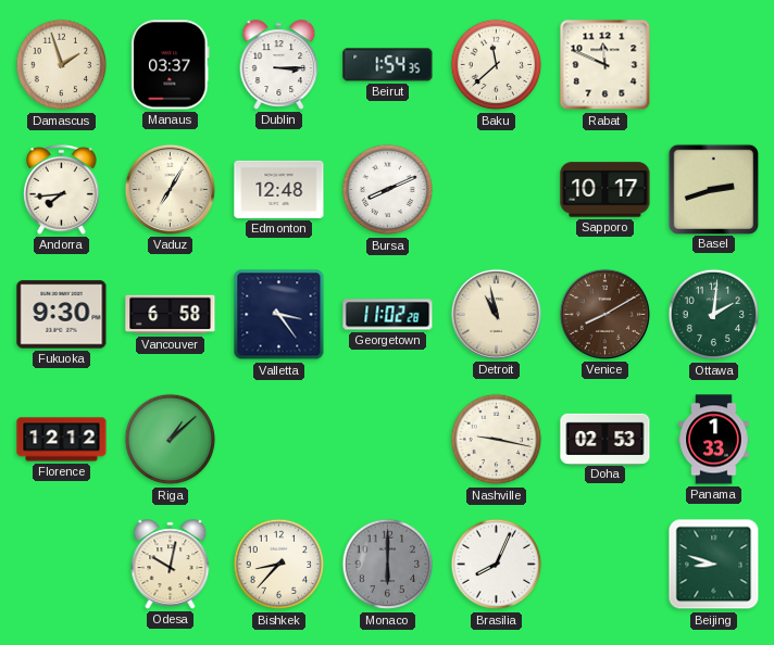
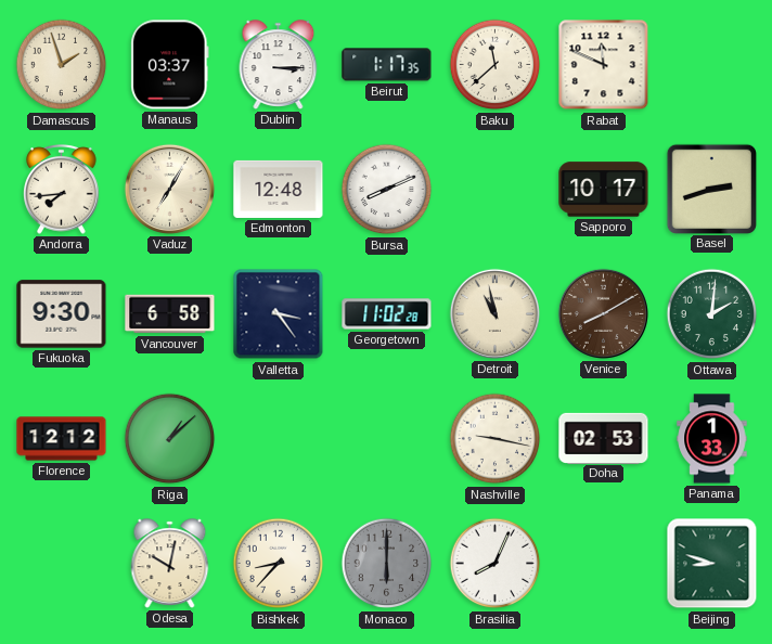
Beirut: 1:54 -> 1:17
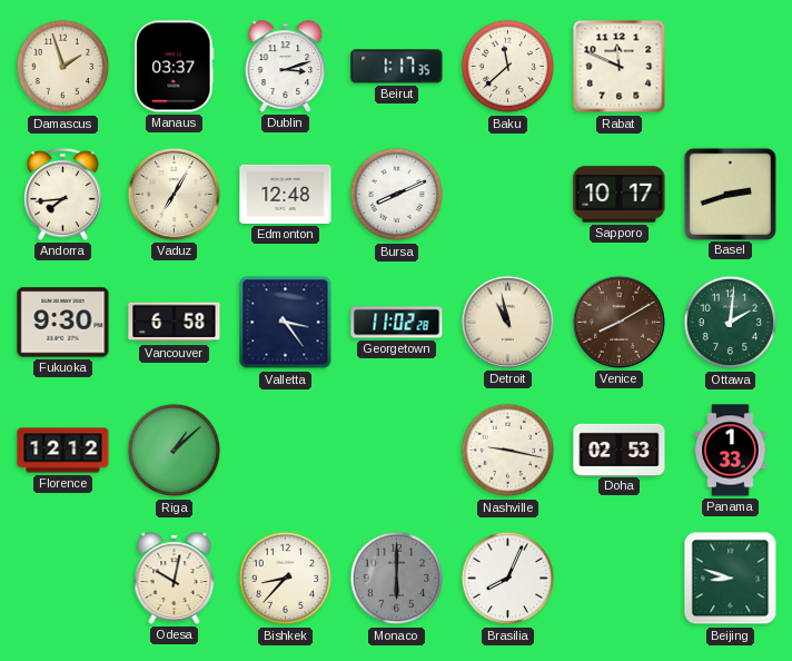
Dublin: 3:15 -> 3:12
